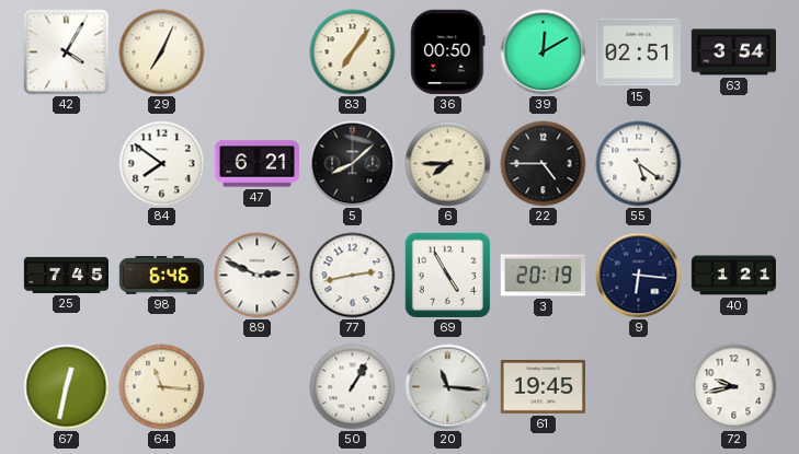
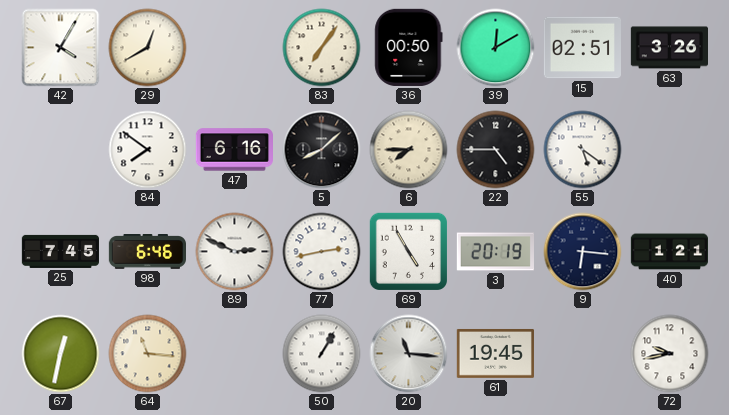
29: 7:04 -> 12:40
63: 3:54 -> 3:26
47: 6:21 -> 6:16
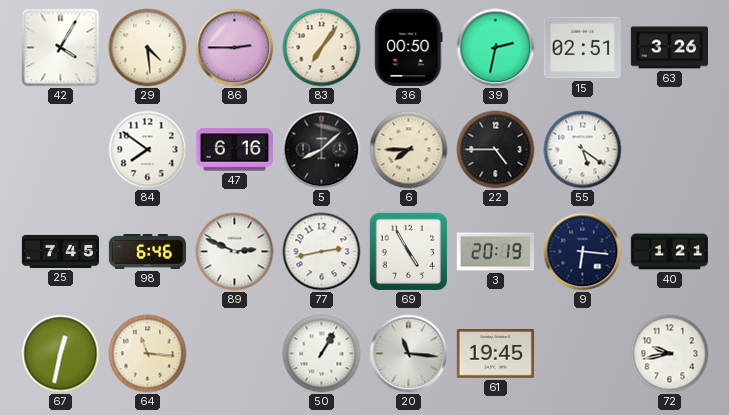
29: 12:40 -> 4:29
86: none -> 2:45
39: 12:10 -> 2:32
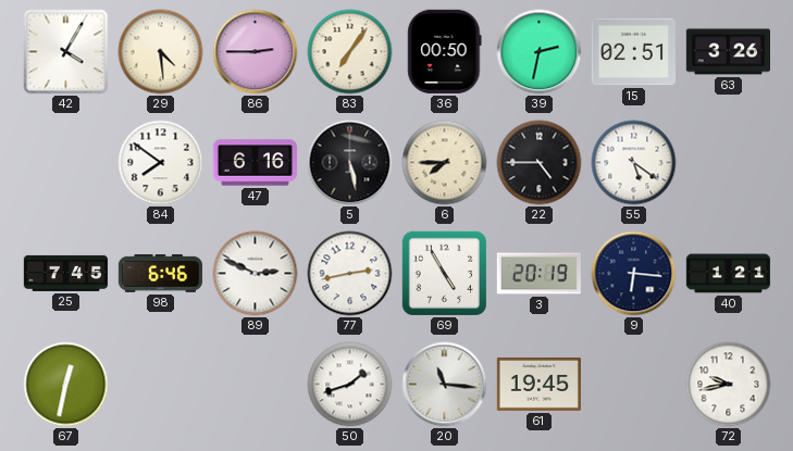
5: 8:08 -> 5:28
64: 11:16 -> none
50: 1:05 -> 1:42
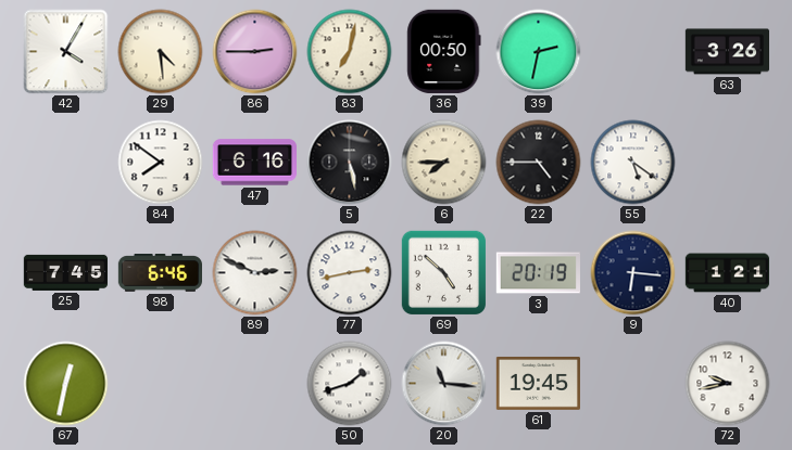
83: 7:06 -> 7:02
15: 02:51 -> none
69: 4:55 -> 4:52
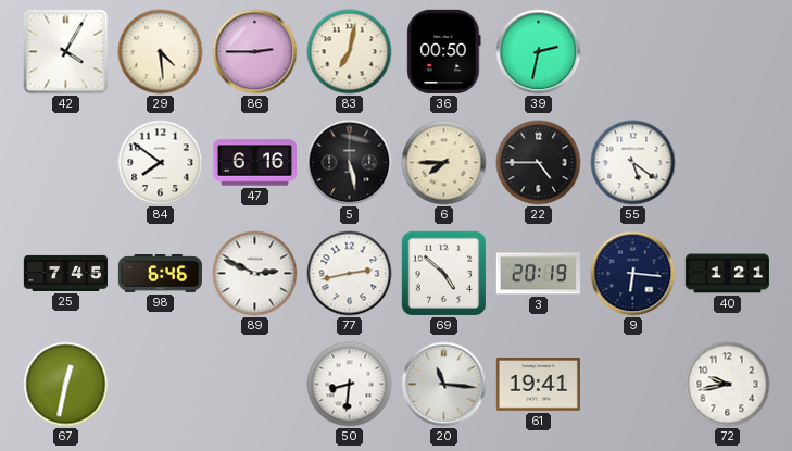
63: 3:26 -> none
50: 1:42 -> 8:31
61: 19:45 -> 19:41
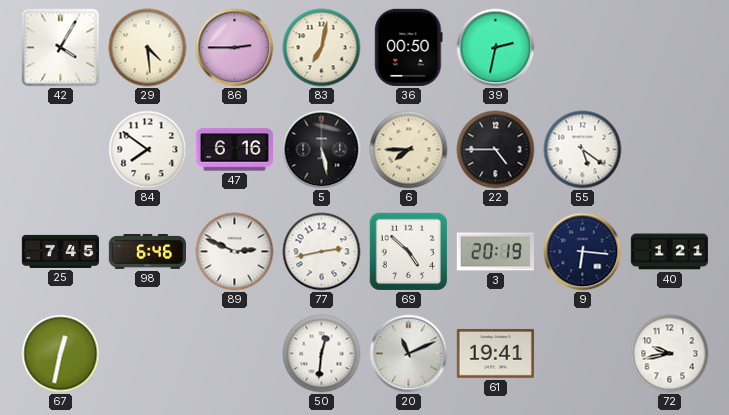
50: 8:31 -> 12:31
20: 11:16 -> 11:11
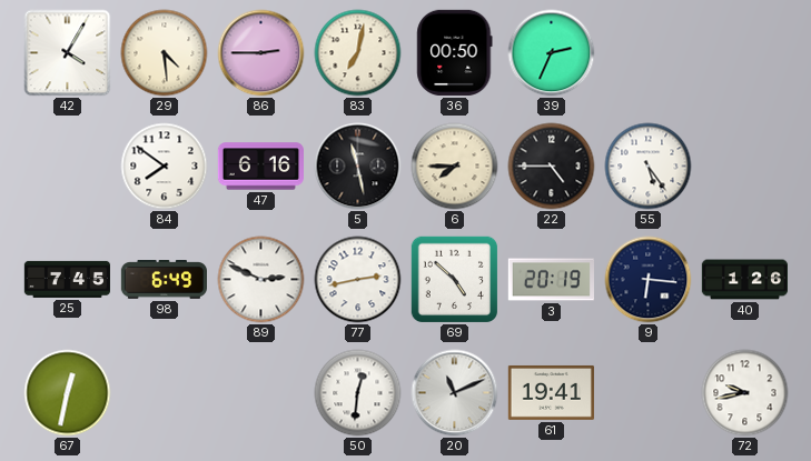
39: 2:32 -> 2:34
5: 5:28 -> 11:28
55: 5:21 -> 5:24
98: 6:46 -> 6:49
40: 1:21 -> 1:26
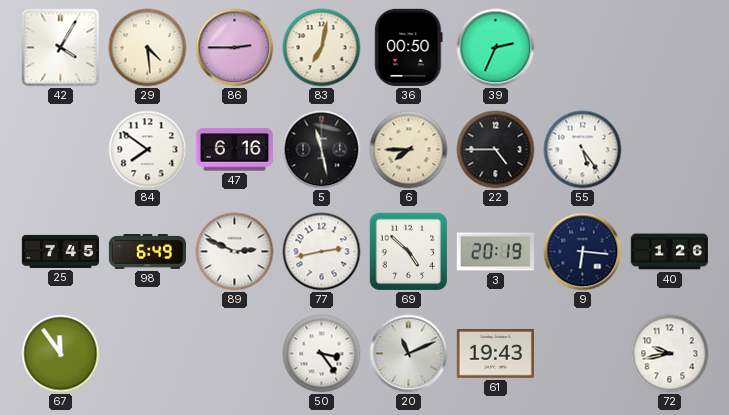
67: 12:32 -> 11:54
50: 12:31 -> 3:24
61: 19:41 -> 19:43
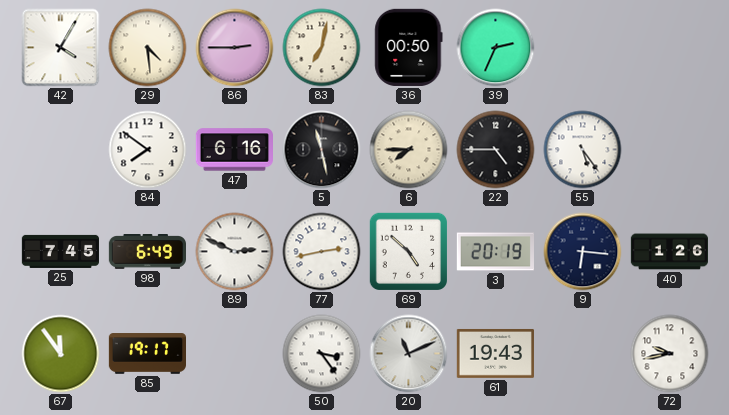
85: none -> 19:17
